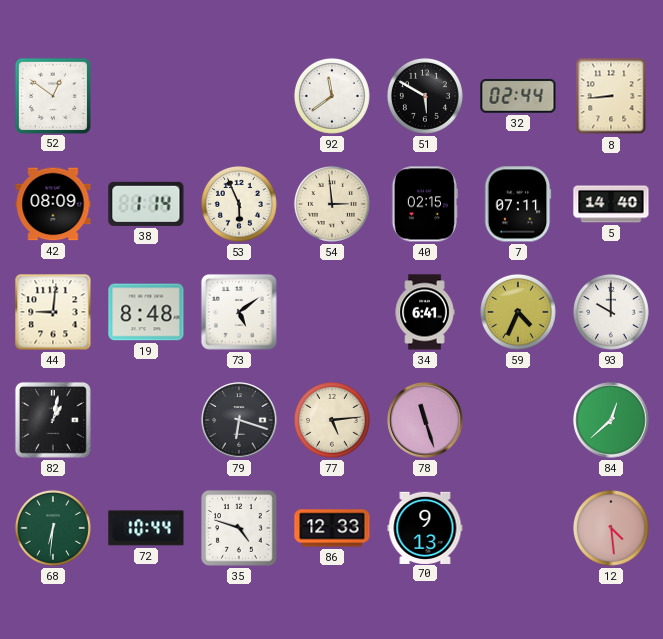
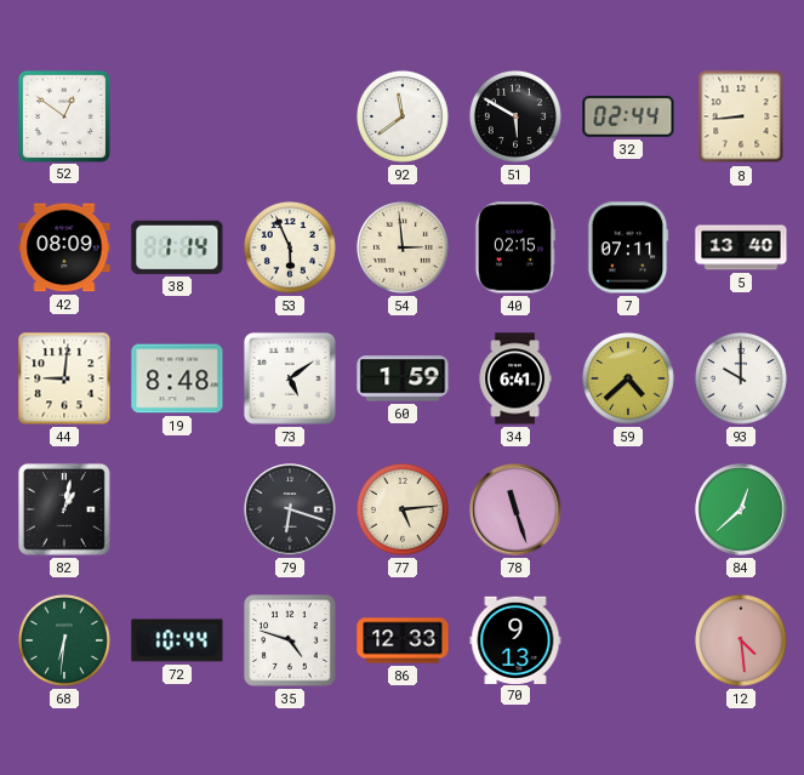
5: 14:40 -> 13:40
60: none -> 1:59
59: 4:34 -> 4:38
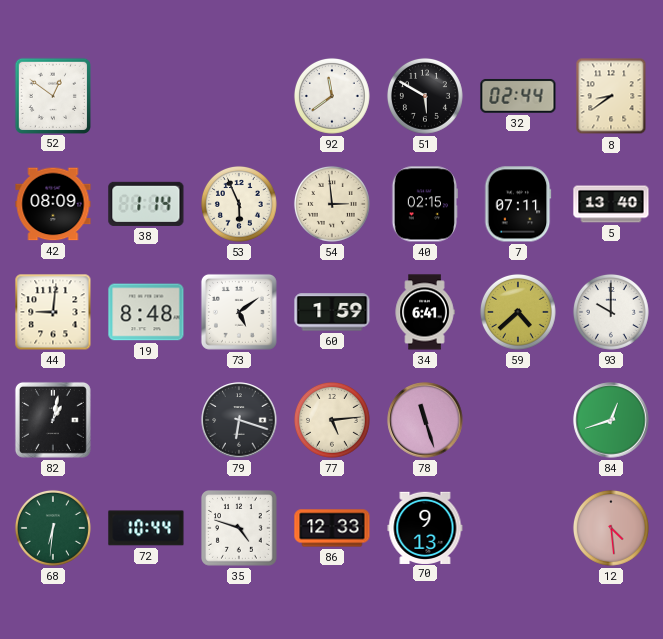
8: 8:44 -> 8:39
84: 12:38 -> 12:42
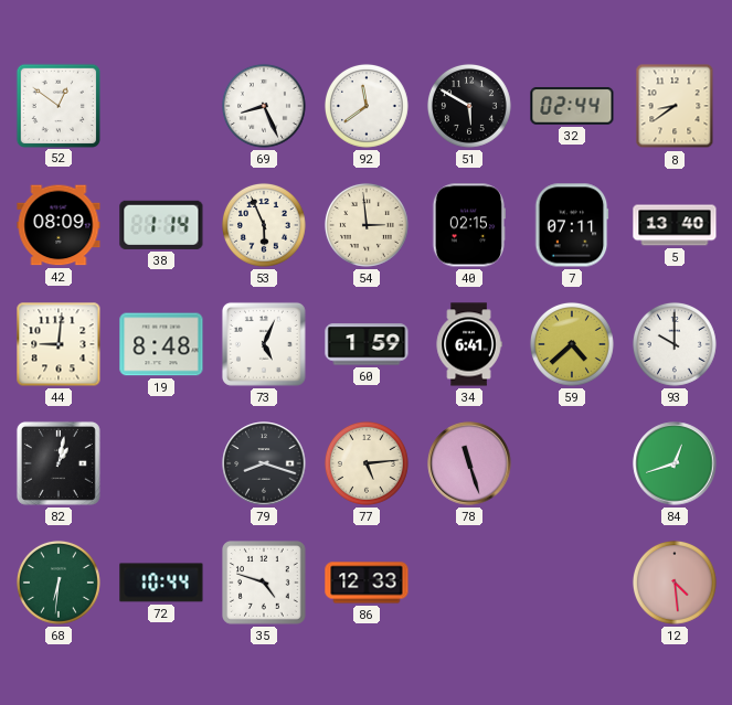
69: none -> 8:26
73: 5:09 -> 5:04
79: 6:18 -> 8:18
70: 9:13 -> none
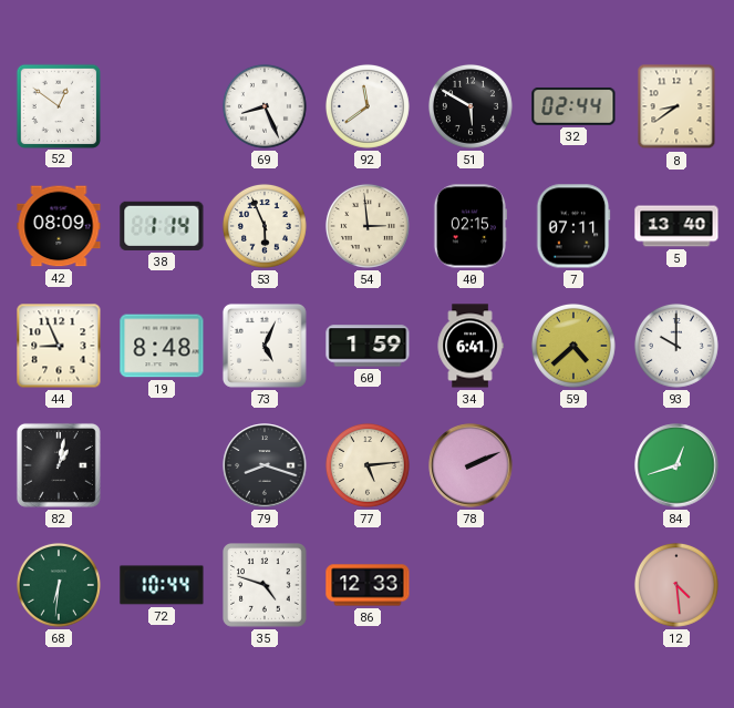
44: 9:01 -> 8:56
78: 11:27 -> 2:11
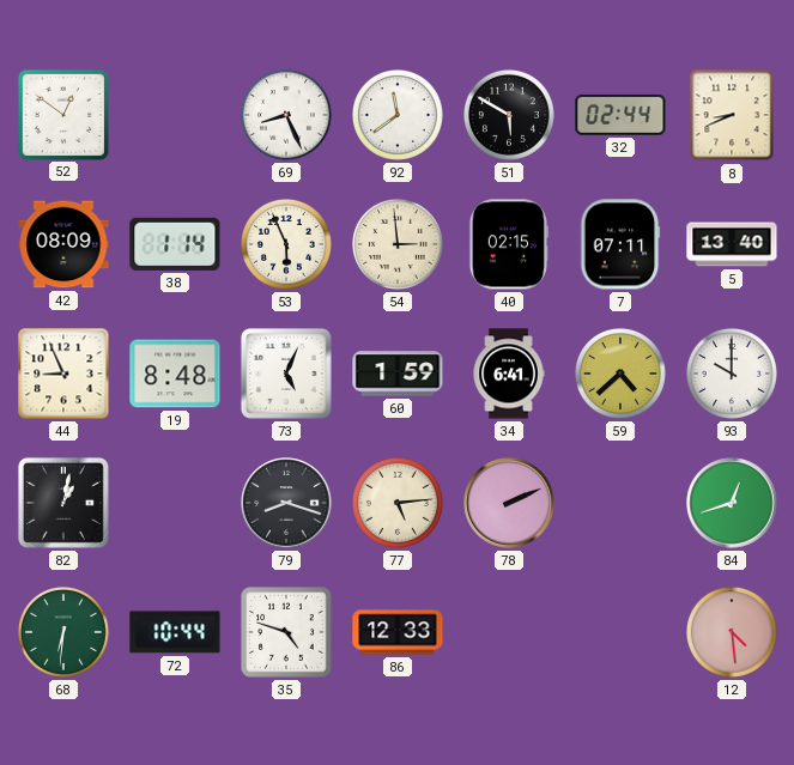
8: 8:39 -> 8:41
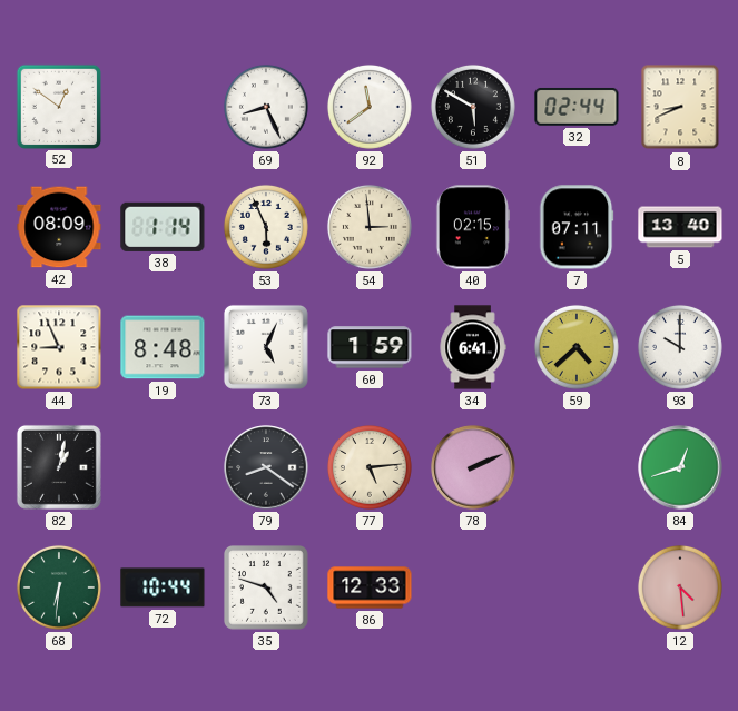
79: 8:18 -> 8:21
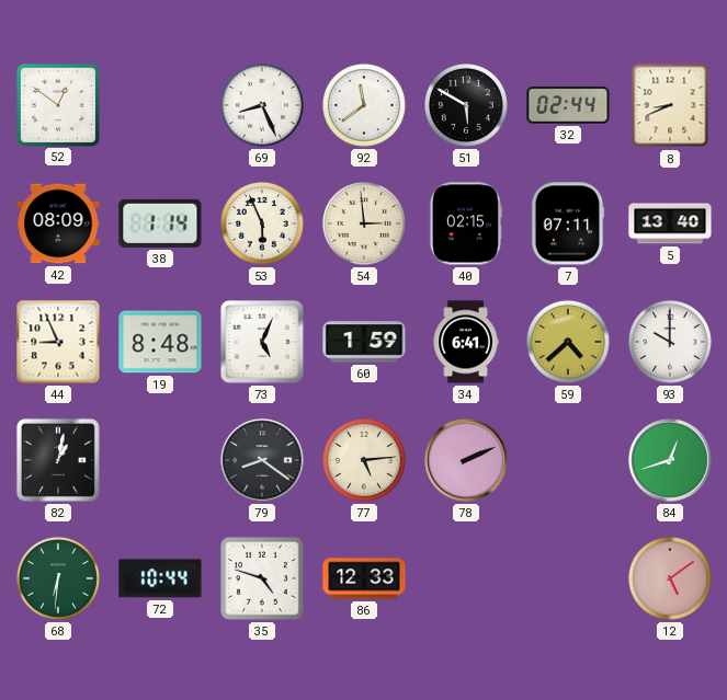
12: 4:29 -> 5:09
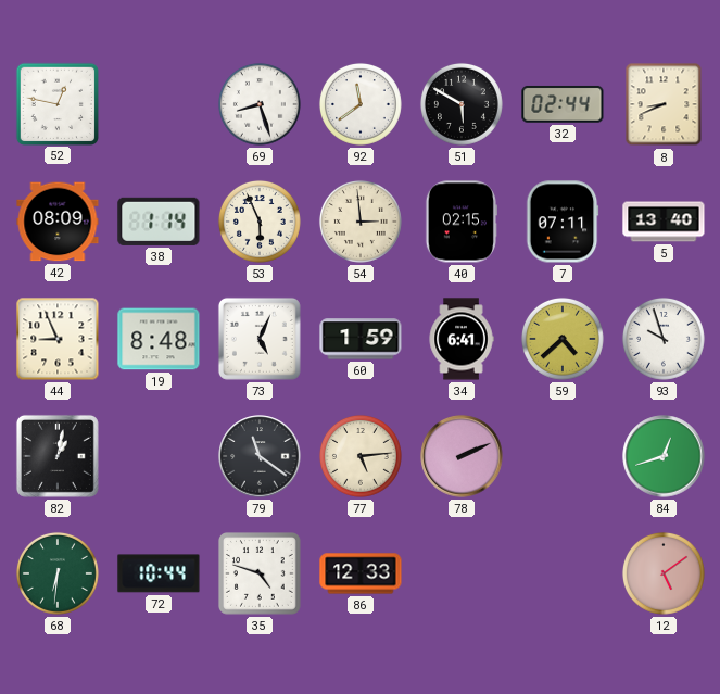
52: 12:51 -> 12:47
69: 8:26 -> 8:27
93: 10:00 -> 9:57
79: 8:21 -> 11:21
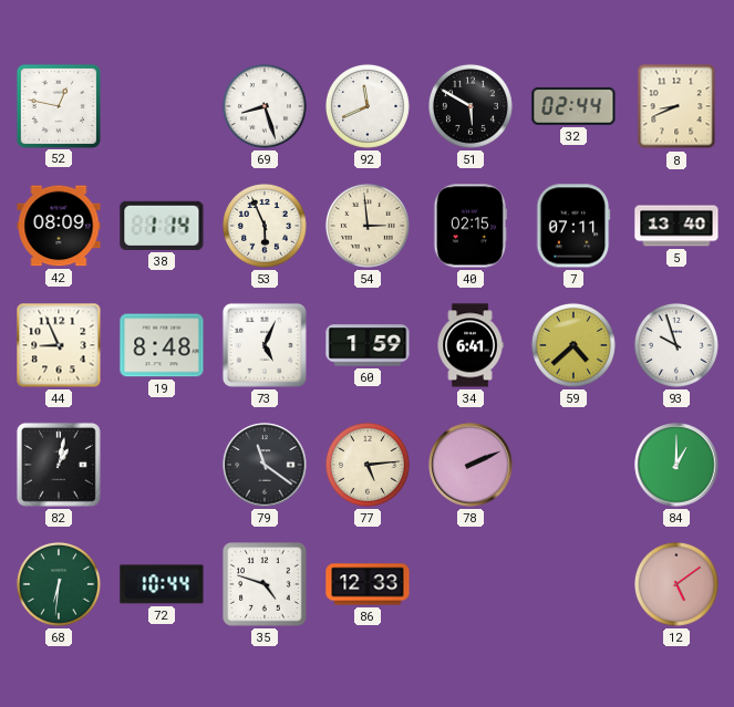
92: 11:39 -> 11:41
84: 12:42 -> 1:00
